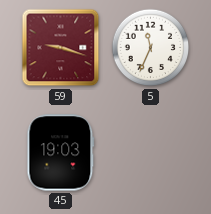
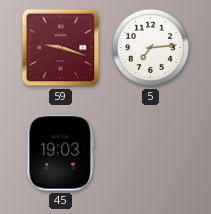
5: 11:34 -> 7:14
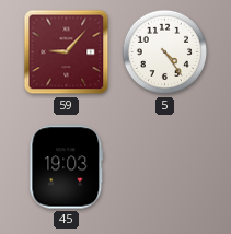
59: 9:18 -> 9:07
5: 7:14 -> 4:24
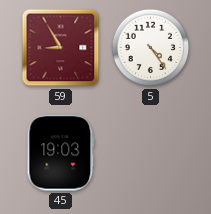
59: 9:07 -> 8:55
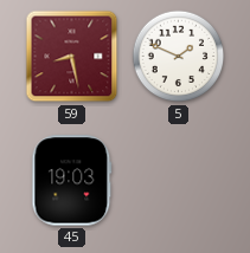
59: 8:55 -> 8:28
5: 4:24 -> 1:49
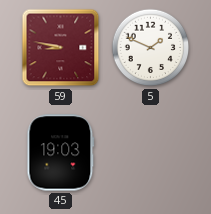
59: 8:28 -> 8:47
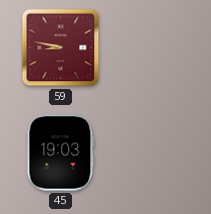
5: 1:49 -> none
